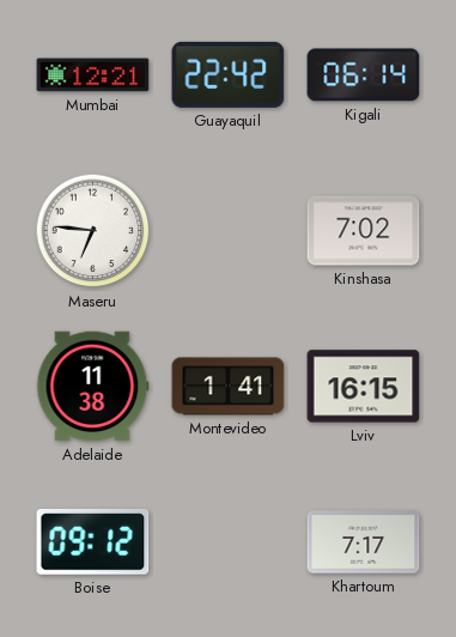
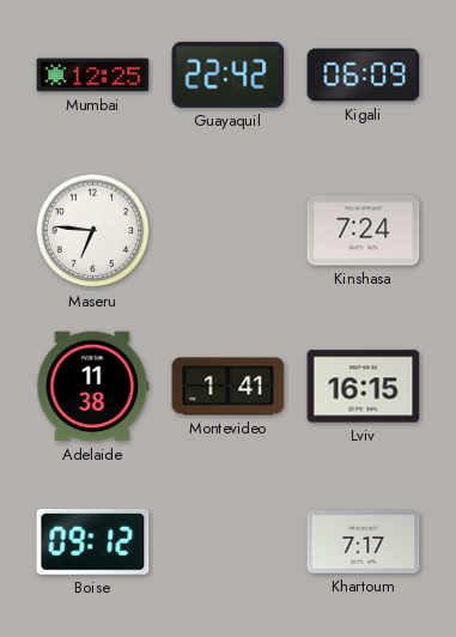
Mumbai: 12:21 -> 12:25
Kigali: 06:14 -> 06:09
Kinshasa: 7:02 -> 7:24
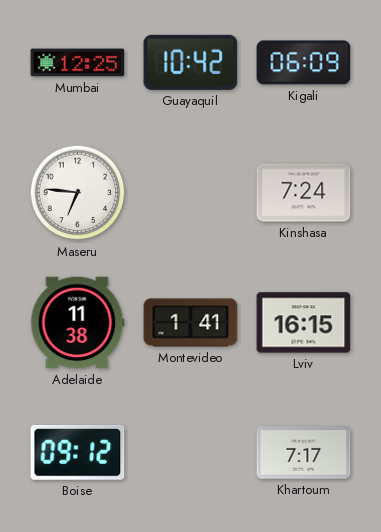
Guayaquil: 22:42 -> 10:42
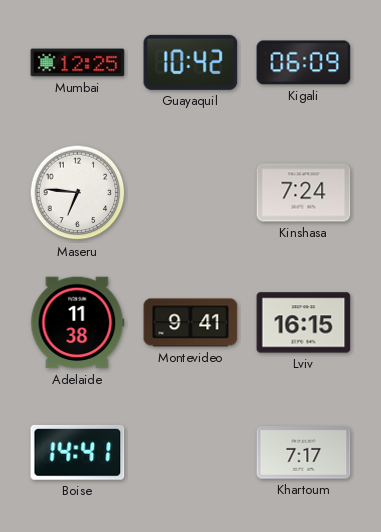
Montevideo: 1:41 -> 9:41
Boise: 09:12 -> 14:41
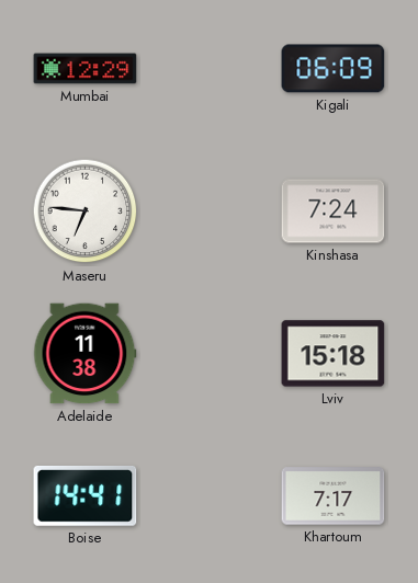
Mumbai: 12:25 -> 12:29
Guayaquil: 10:42 -> none
Montevideo: 9:41 -> none
Lviv: 16:15 -> 15:18
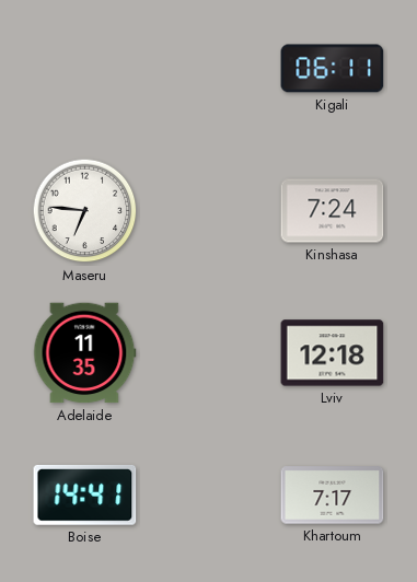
Mumbai: 12:29 -> none
Kigali: 06:09 -> 06:11
Adelaide: 11:38 -> 11:35
Lviv: 15:18 -> 12:18
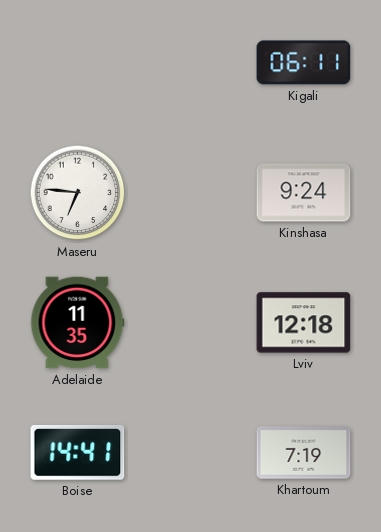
Kinshasa: 7:24 -> 9:24
Khartoum: 7:17 -> 7:19
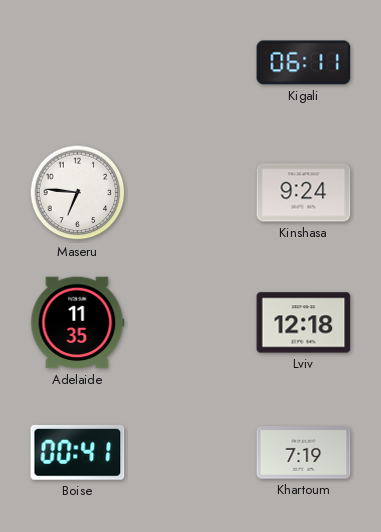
Boise: 14:41 -> 00:41
